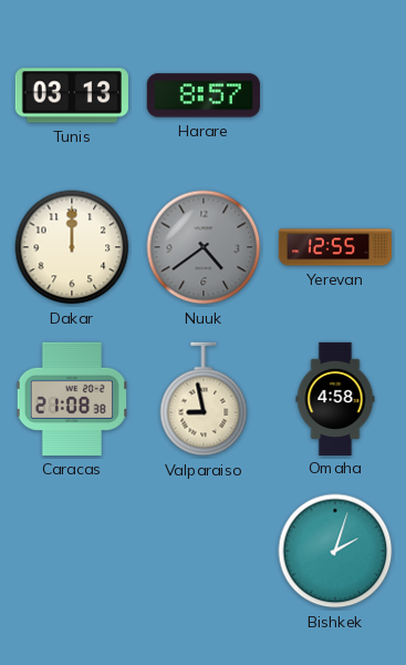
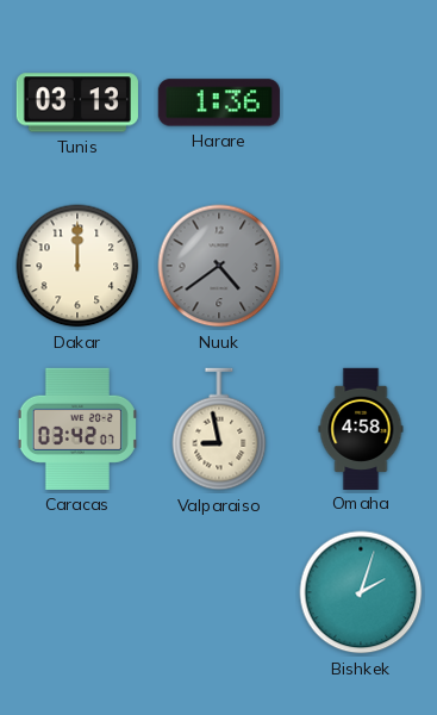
Harare: 8:57 -> 1:36
Yerevan: 12:55 -> none
Caracas: 21:08 -> 03:42
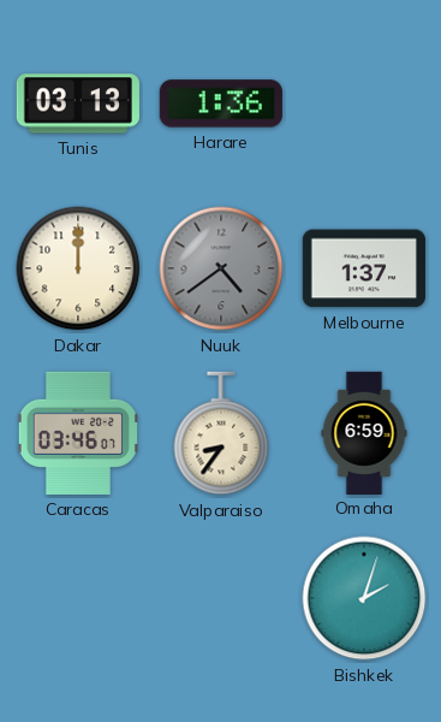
Melbourne: none -> 1:37
Caracas: 03:42 -> 03:46
Valparaiso: 8:58 -> 8:36
Omaha: 4:58 -> 6:59
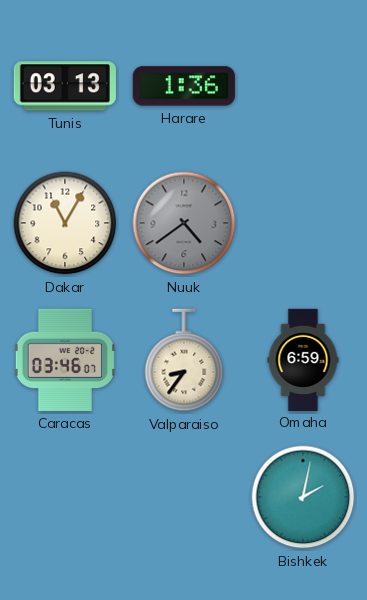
Dakar: 12:00 -> 11:05
Melbourne: 1:37 -> none
Bishkek: 2:03 -> 2:02
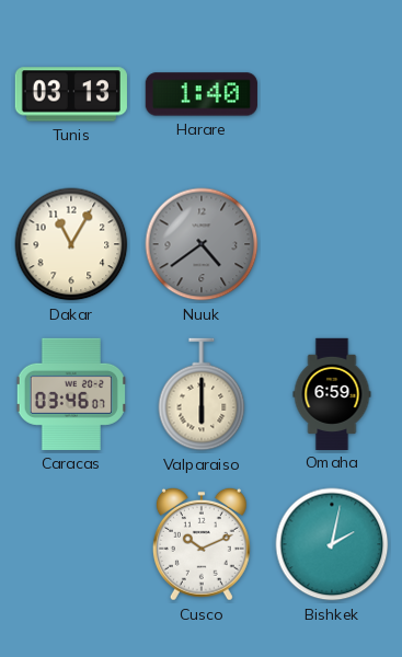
Harare: 1:36 -> 1:40
Valparaiso: 8:36 -> 6:00
Cusco: none -> 10:11
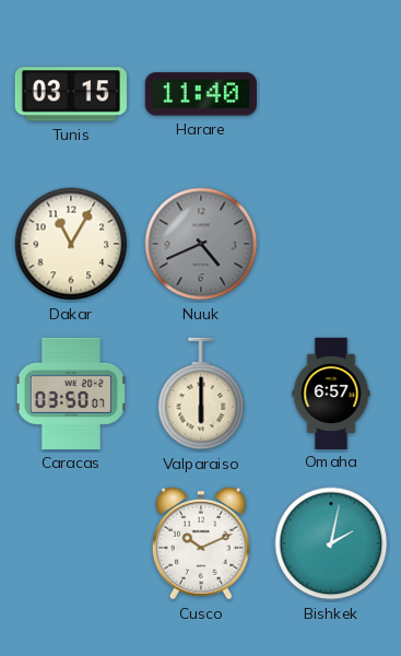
Tunis: 03:13 -> 03:15
Harare: 1:40 -> 11:40
Nuuk: 4:39 -> 4:41
Caracas: 03:46 -> 03:50
Omaha: 6:59 -> 6:57
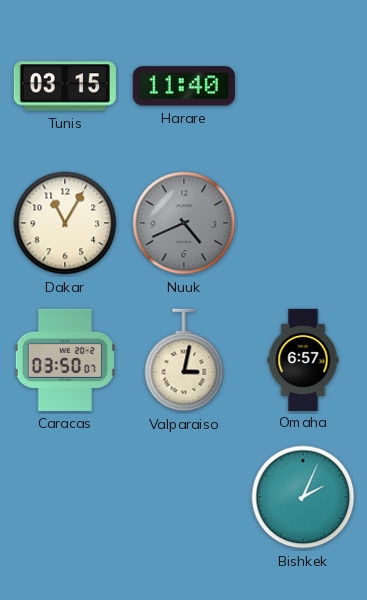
Valparaiso: 6:00 -> 3:02
Cusco: 10:11 -> none
Bishkek: 2:02 -> 2:04
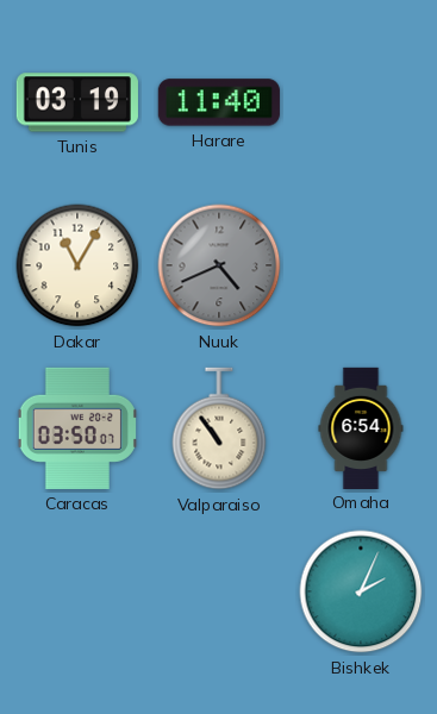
Tunis: 03:15 -> 03:19
Valparaiso: 3:02 -> 10:54
Omaha: 6:57 -> 6:54
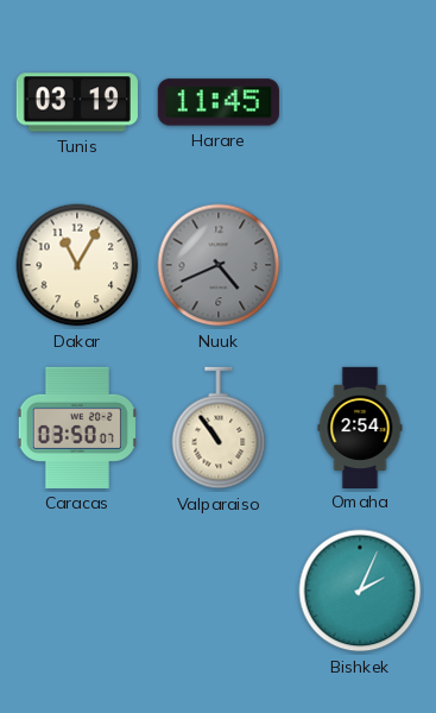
Harare: 11:40 -> 11:45
Omaha: 6:54 -> 2:54
